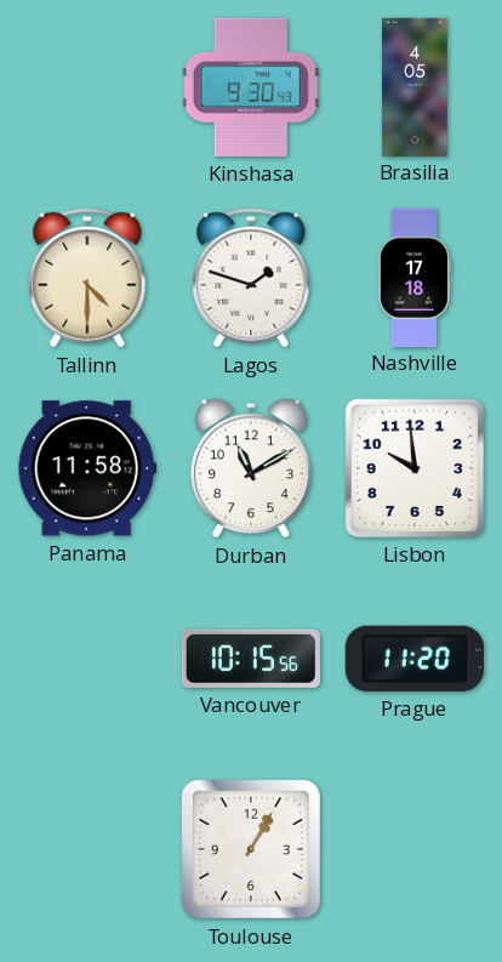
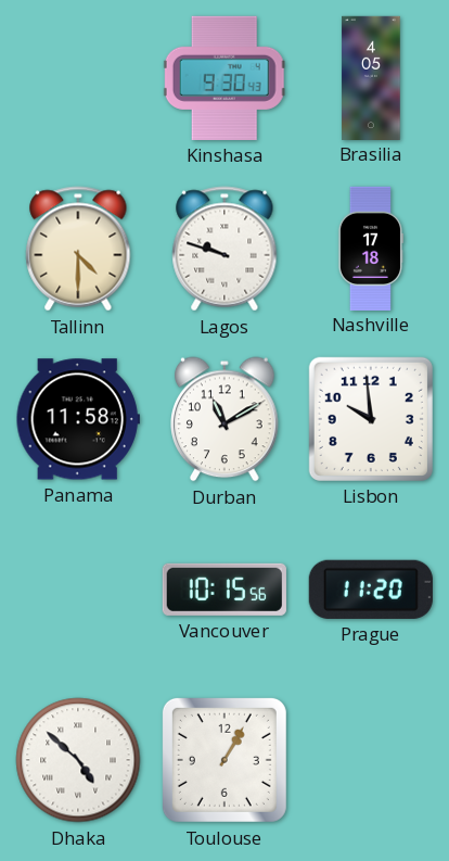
Lagos: 1:48 -> 9:48
Dhaka: none -> 4:52
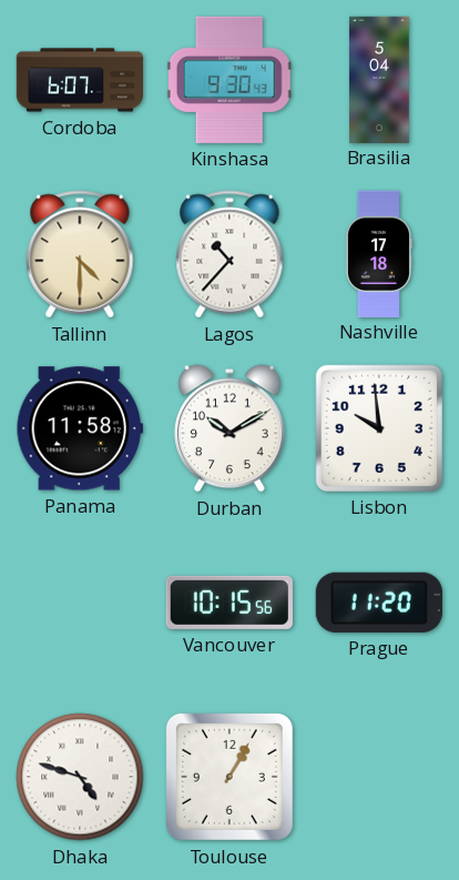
Cordoba: none -> 6:07
Brasilia: 4:05 -> 5:04
Lagos: 9:48 -> 10:37
Durban: 11:10 -> 10:10
Dhaka: 4:52 -> 4:48
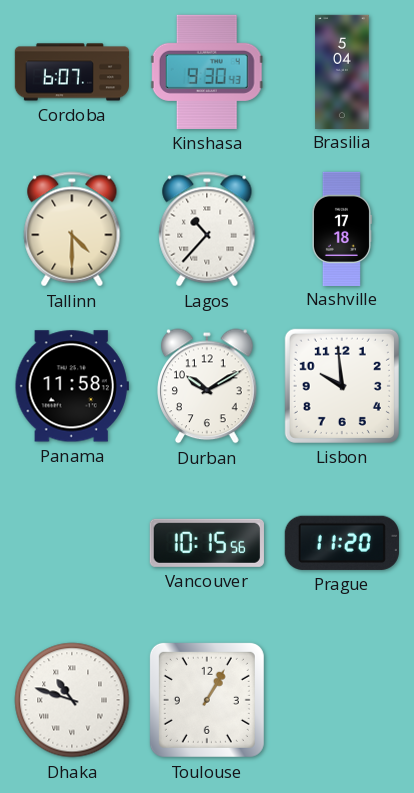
Dhaka: 4:48 -> 10:48
